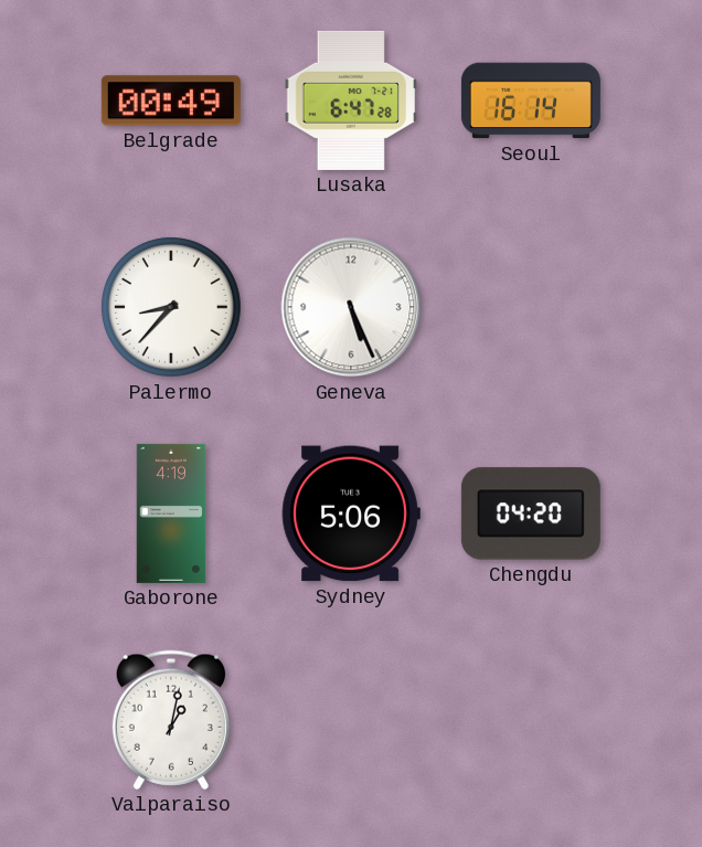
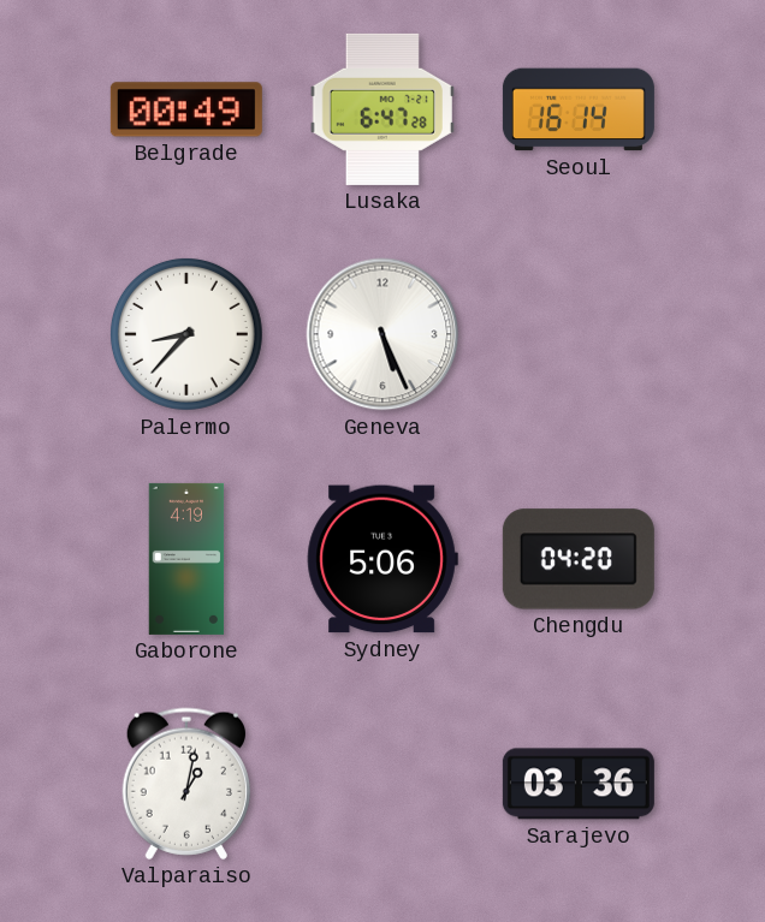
Sarajevo: none -> 03:36
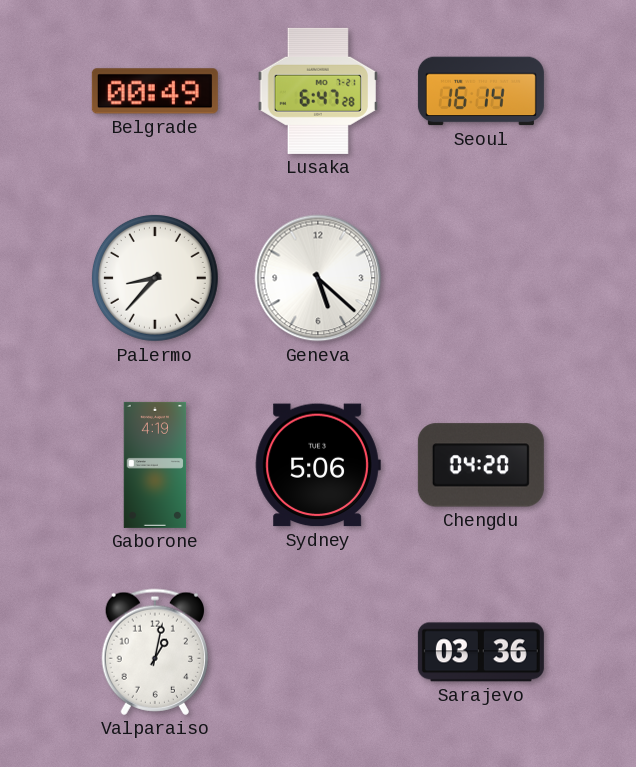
Geneva: 5:26 -> 5:22
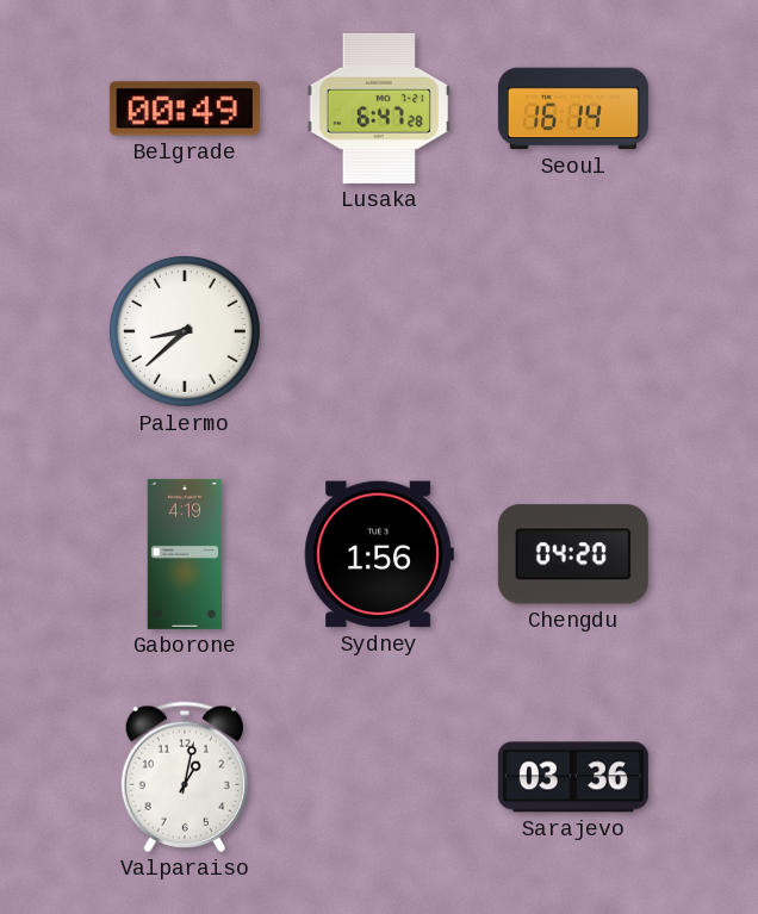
Palermo: 8:37 -> 8:38
Geneva: 5:22 -> none
Sydney: 5:06 -> 1:56
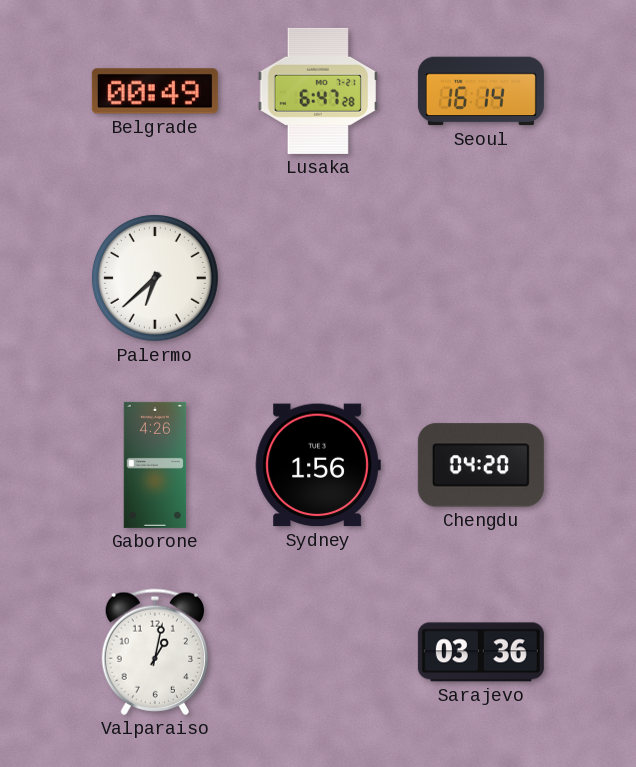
Palermo: 8:38 -> 6:38
Gaborone: 4:19 -> 4:26
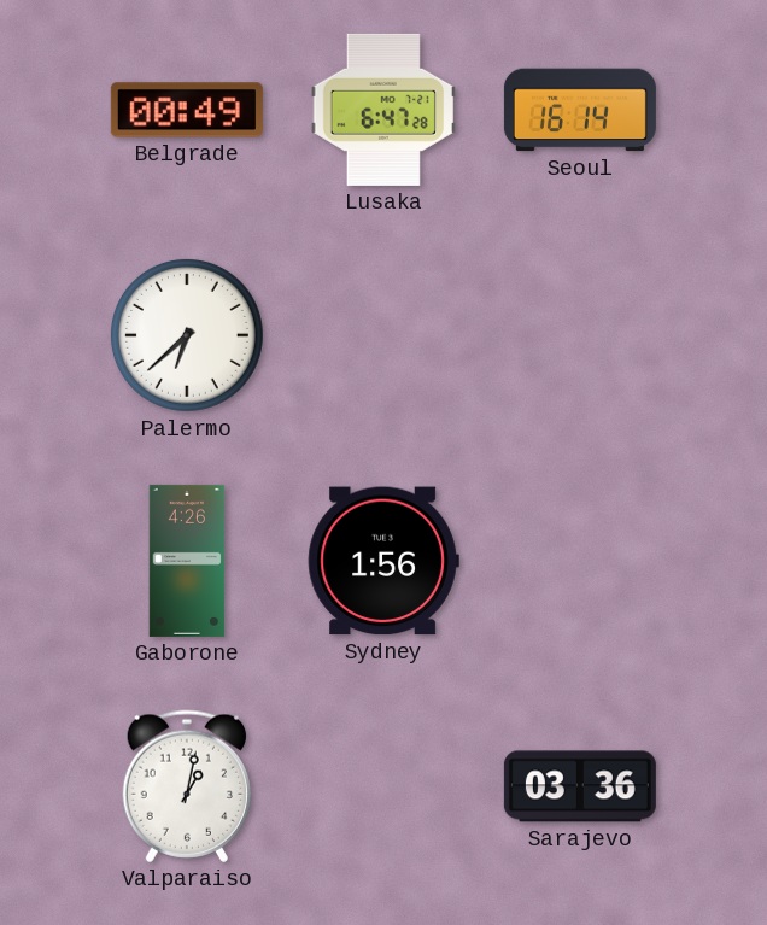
Chengdu: 04:20 -> none
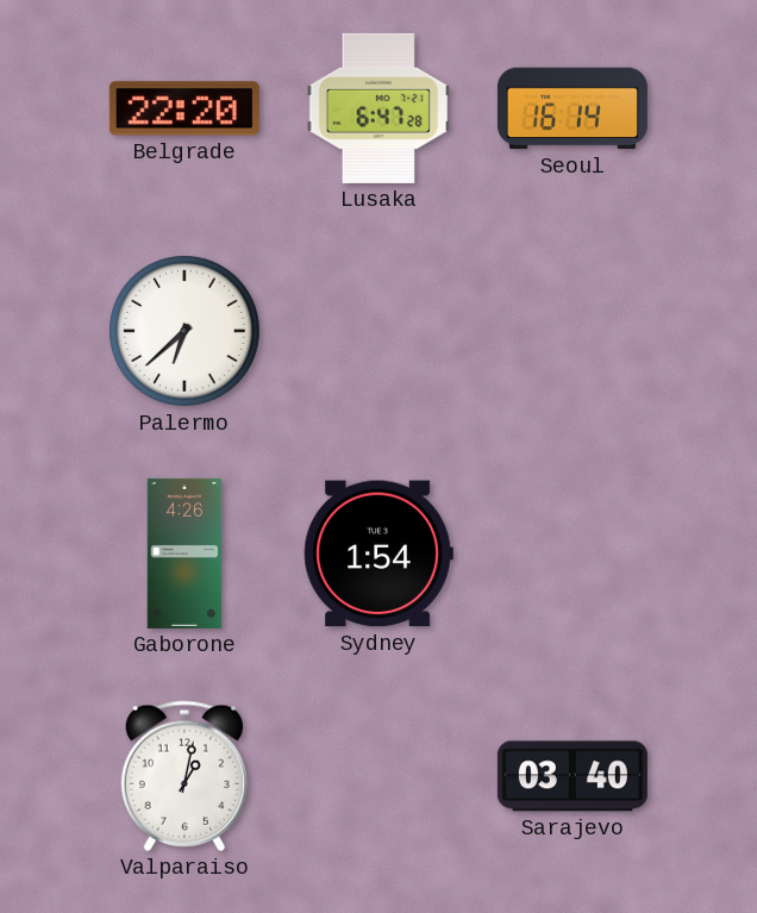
Belgrade: 00:49 -> 22:20
Sydney: 1:56 -> 1:54
Sarajevo: 03:36 -> 03:40
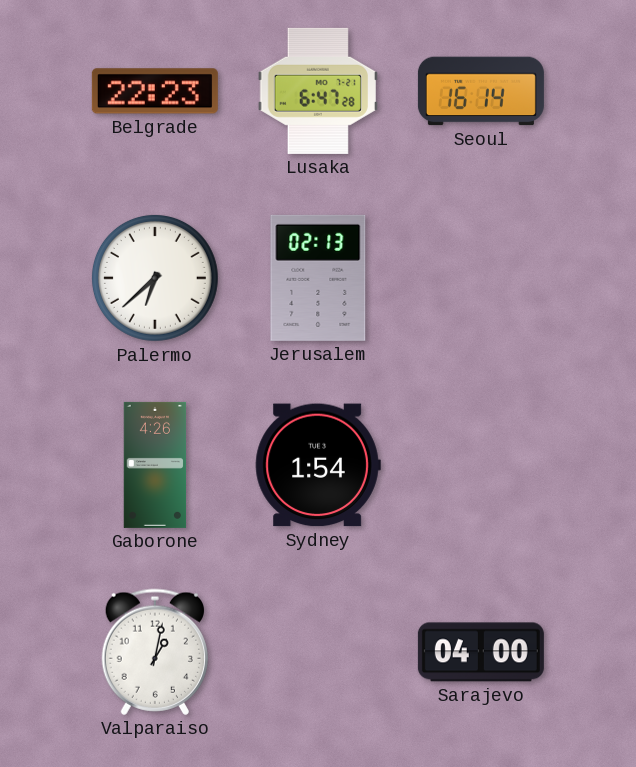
Belgrade: 22:20 -> 22:23
Jerusalem: none -> 02:13
Sarajevo: 03:40 -> 04:00
